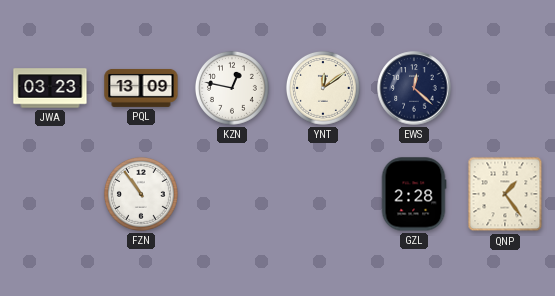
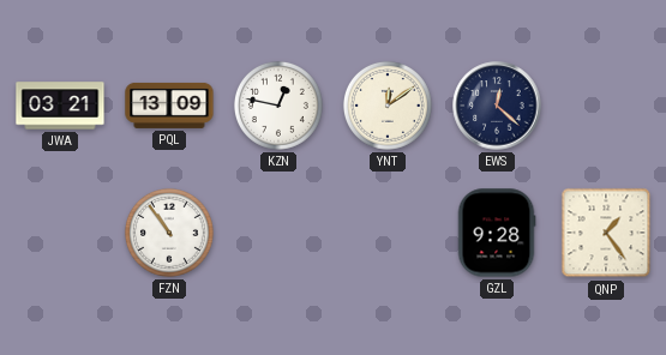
JWA: 03:23 -> 03:21
GZL: 2:28 -> 9:28
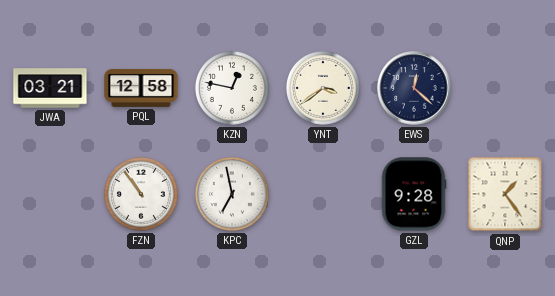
PQL: 13:09 -> 12:58
YNT: 12:09 -> 3:39
KPC: none -> 6:58
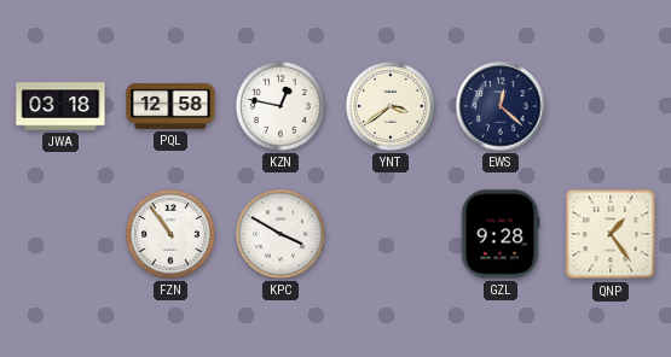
JWA: 03:21 -> 03:18
KPC: 6:58 -> 3:50
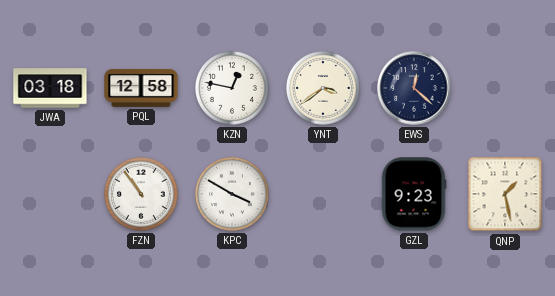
GZL: 9:28 -> 9:23
QNP: 1:24 -> 1:28
